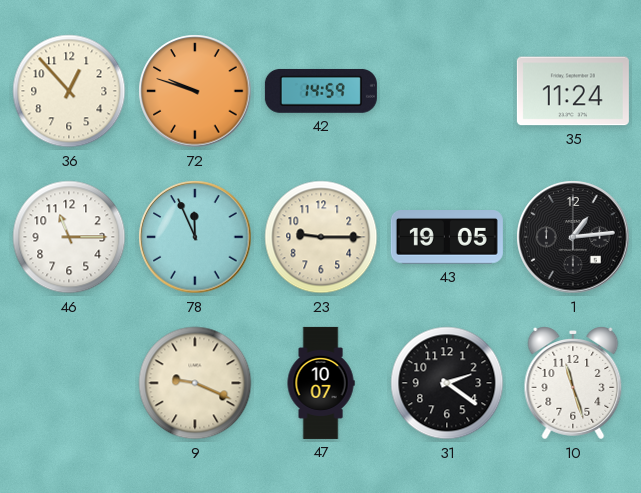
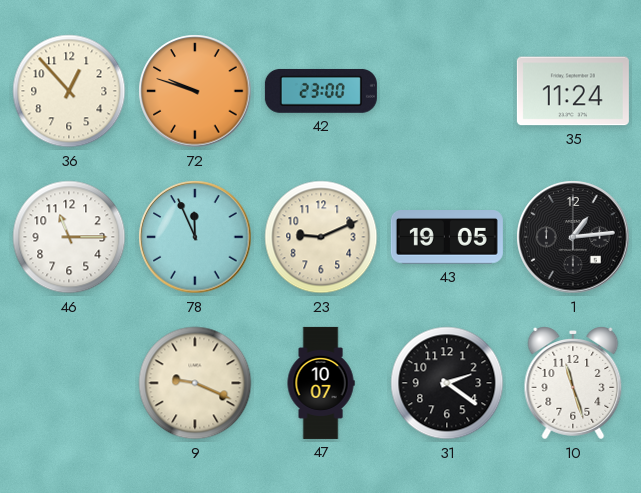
42: 14:59 -> 23:00
23: 9:15 -> 9:11
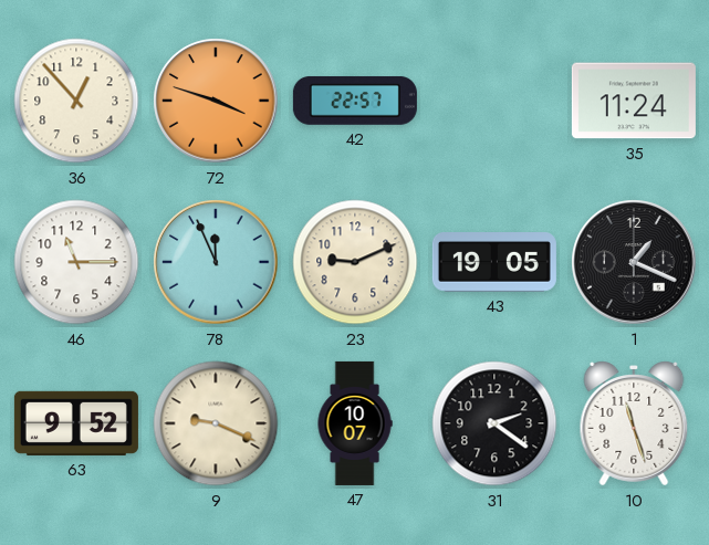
72: 9:48 -> 3:48
42: 23:00 -> 22:57
1: 1:14 -> 1:19
63: none -> 9:52
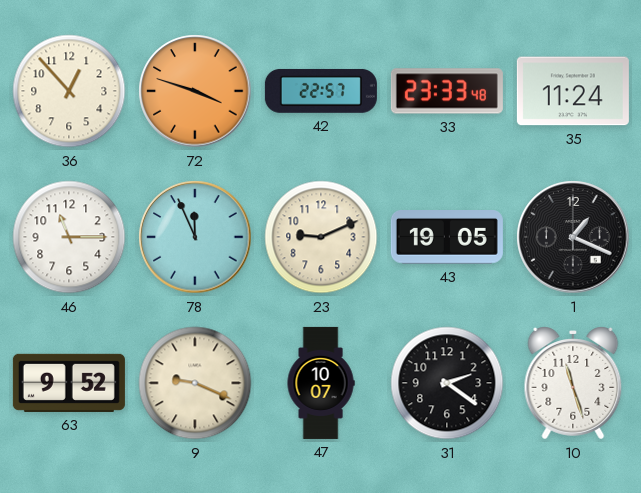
33: none -> 23:33
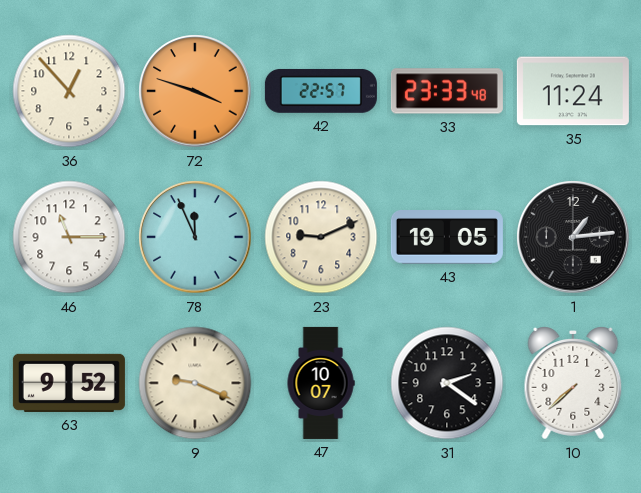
1: 1:19 -> 1:14
10: 11:27 -> 7:38
